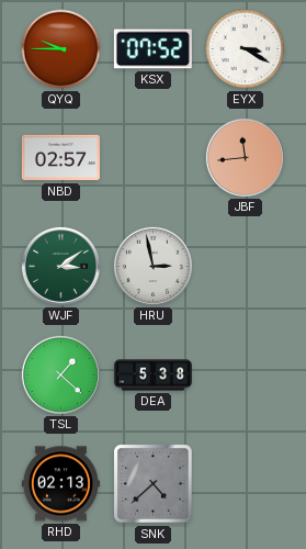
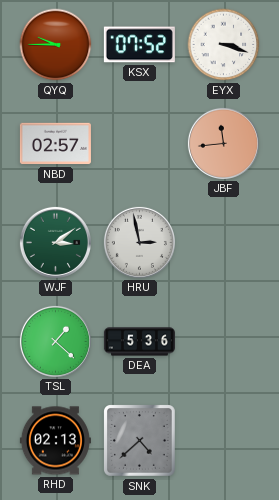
EYX: 3:20 -> 3:18
DEA: 5:38 -> 5:36
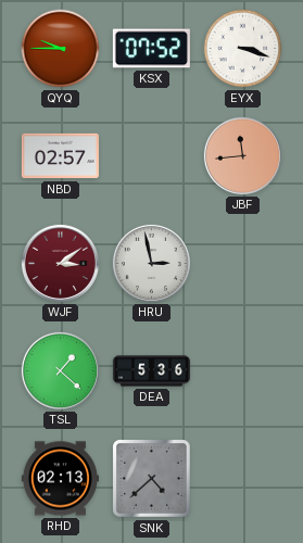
WJF dial: green -> burgundy
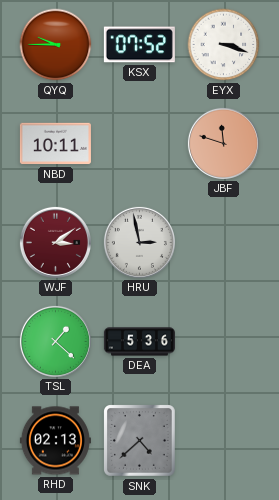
NBD: 02:57 -> 10:11
JBF: 11:44 -> 11:48
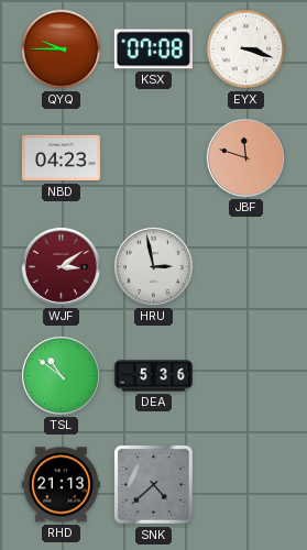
KSX: 07:52 -> 07:08
NBD: 10:11 -> 04:23
TSL: 1:22 -> 10:51
RHD: 02:13 -> 21:13
